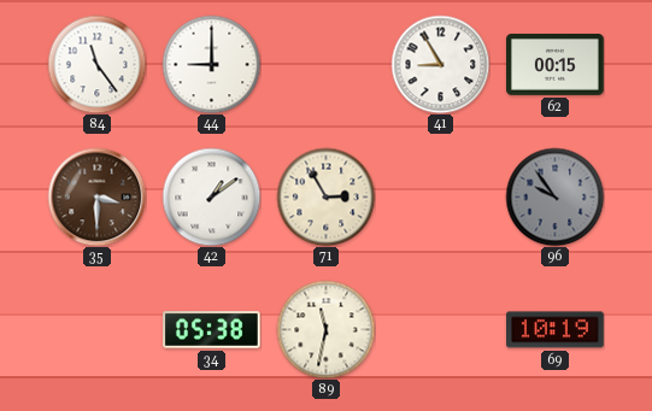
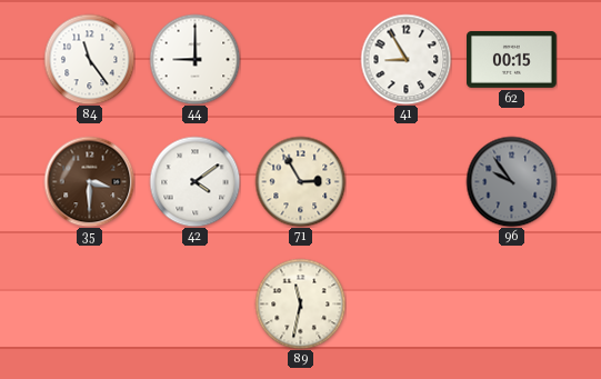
42: 1:09 -> 4:09
34: 05:38 -> none
69: 10:19 -> none
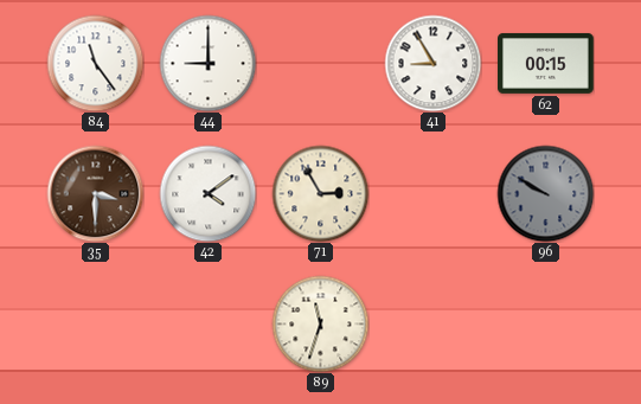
96: 9:54 -> 9:50
89: 11:32 -> 11:33
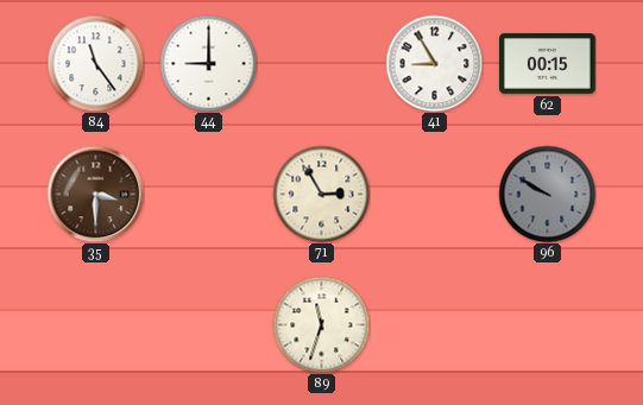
42: 4:09 -> none
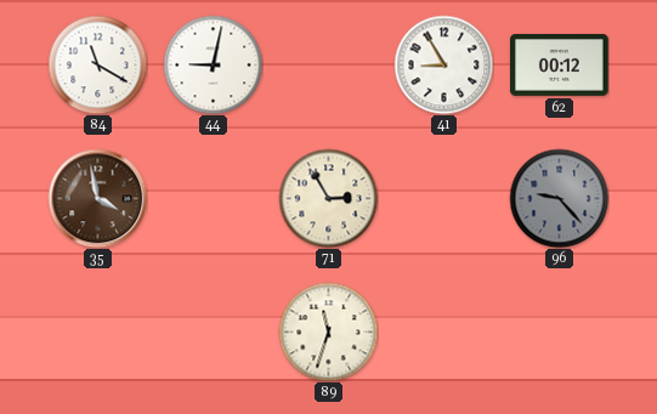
84: 11:24 -> 11:20
44: 9:00 -> 9:02
62: 00:15 -> 00:12
35: 3:30 -> 3:58
96: 9:50 -> 9:23
